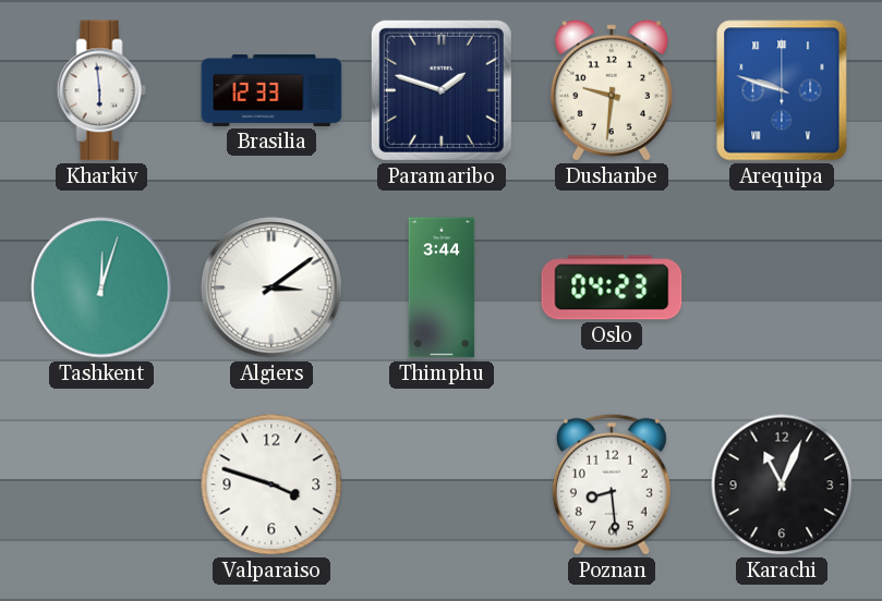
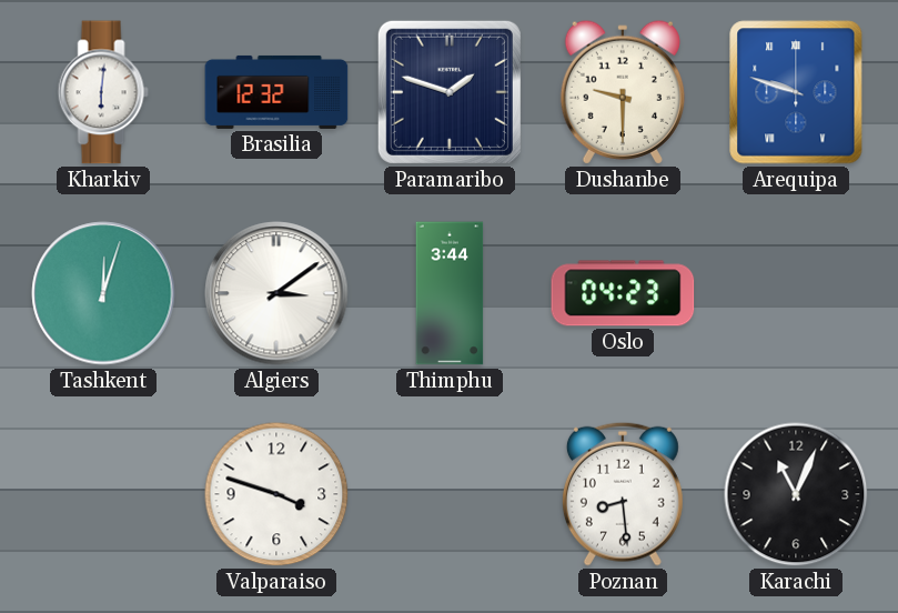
Kharkiv: 5:59 -> 6:01
Brasilia: 12:33 -> 12:32
Dushanbe: 9:31 -> 9:30
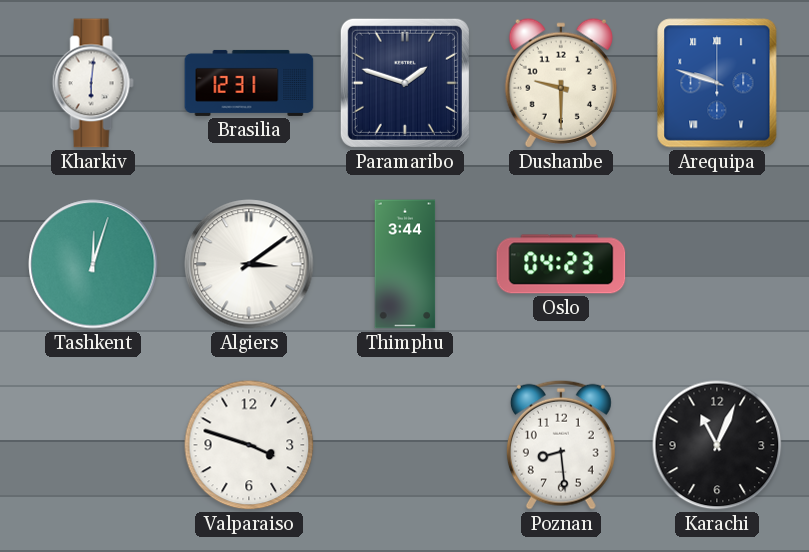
Brasilia: 12:32 -> 12:31
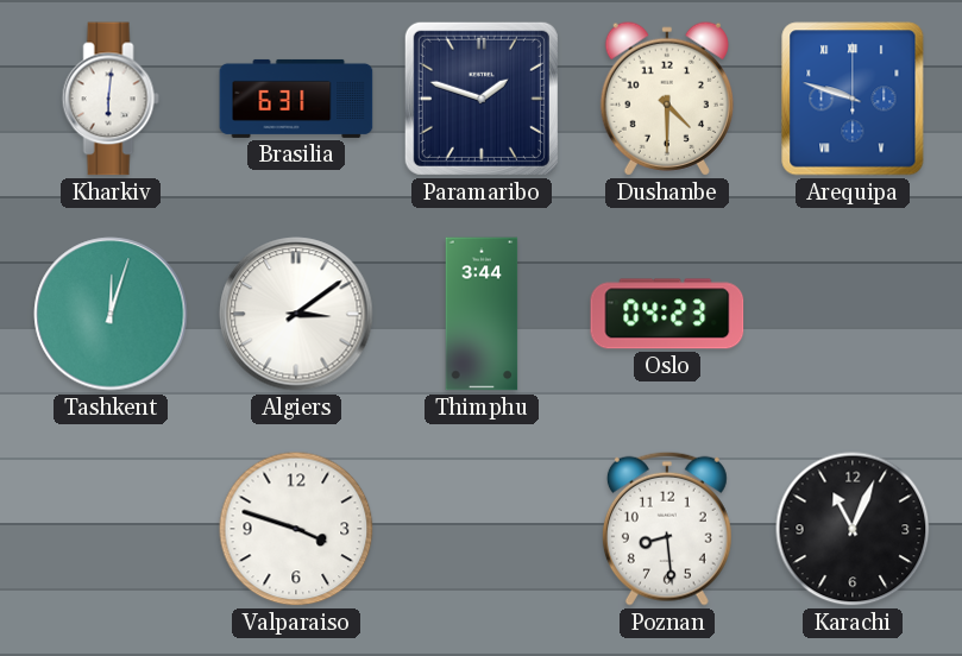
Brasilia: 12:31 -> 6:31
Dushanbe: 9:30 -> 4:30
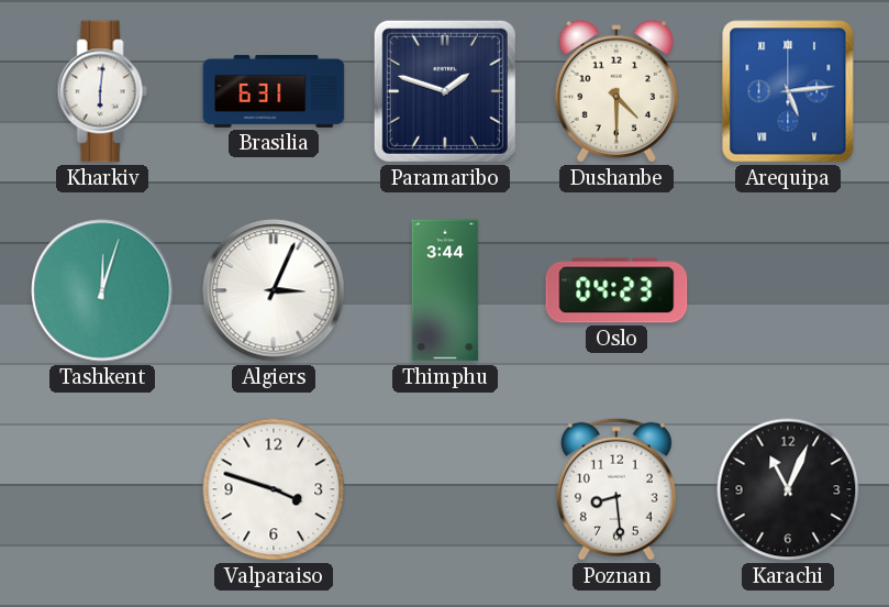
Arequipa: 9:48 -> 5:14
Algiers: 3:09 -> 3:04
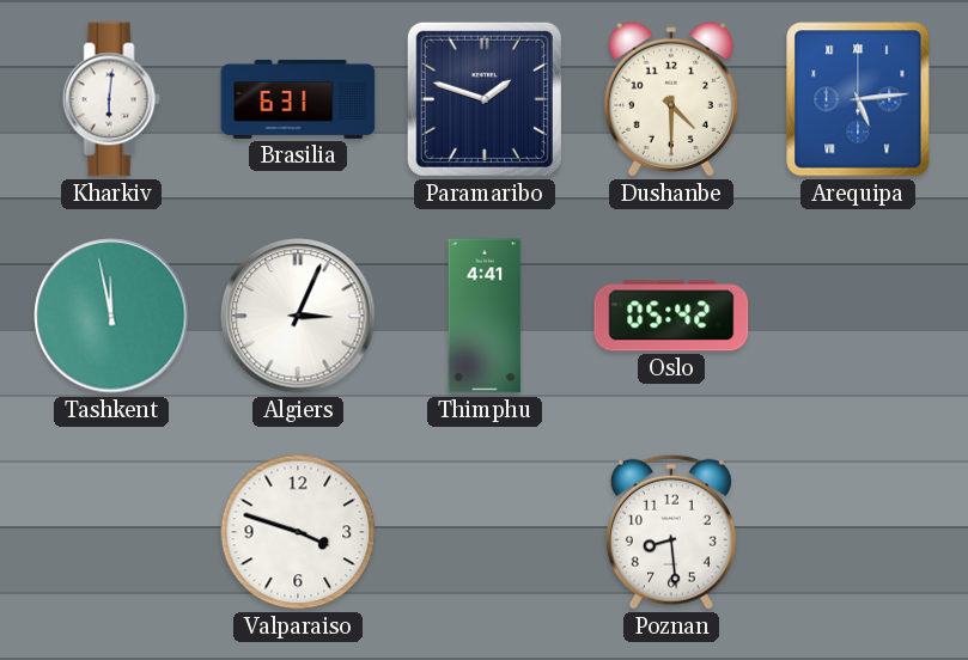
Tashkent: 12:03 -> 11:58
Thimphu: 3:44 -> 4:41
Oslo: 04:23 -> 05:42
Karachi: 11:04 -> none
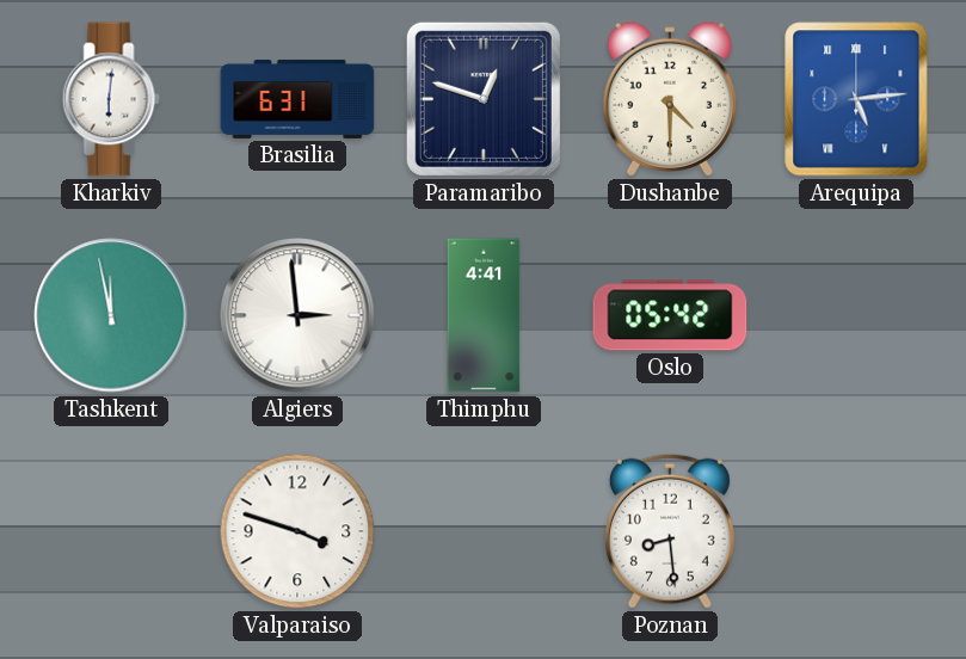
Paramaribo: 1:48 -> 12:48
Algiers: 3:04 -> 2:59
